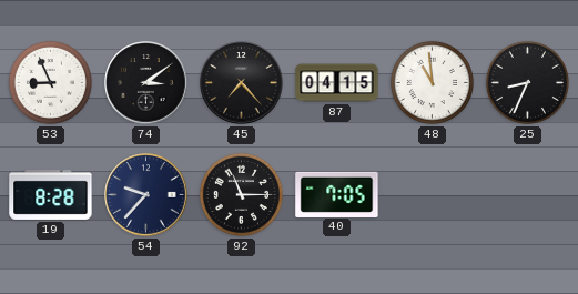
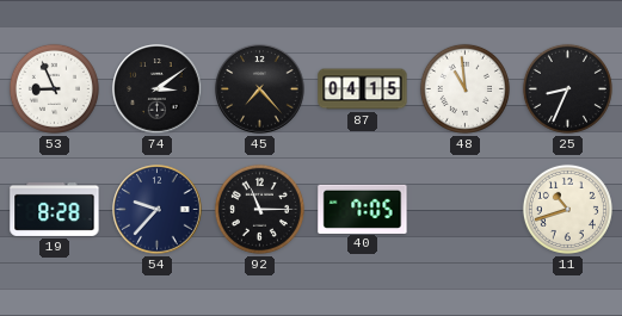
11: none -> 10:42
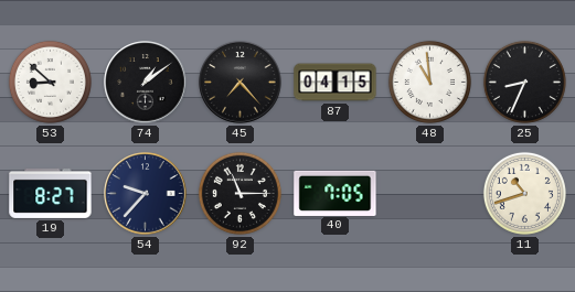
53: 8:56 -> 8:52
74: 3:09 -> 1:09
19: 8:28 -> 8:27
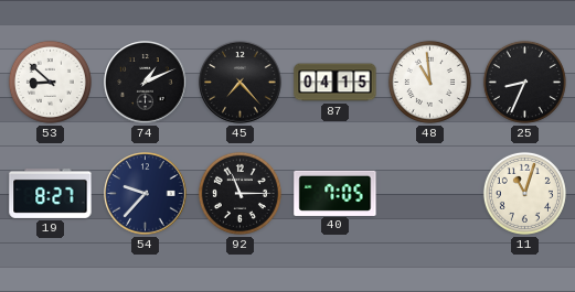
74: 1:09 -> 1:11
11: 10:42 -> 11:03
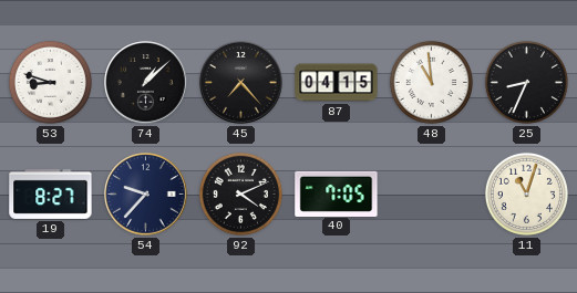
53: 8:52 -> 8:48
74: 1:11 -> 1:08
92: 11:15 -> 4:11
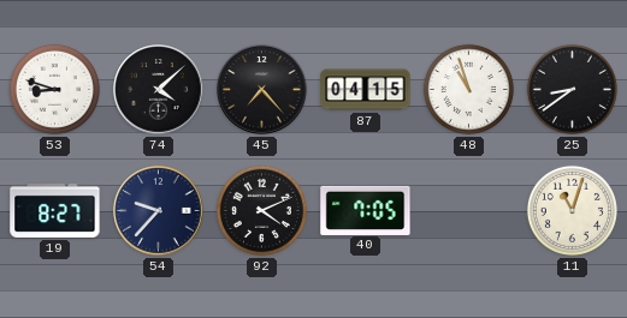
74: 1:08 -> 4:08
48: 10:59 -> 10:57
25: 8:34 -> 8:39
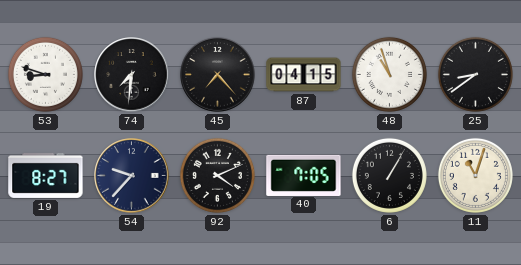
74: 4:08 -> 7:31
6: none -> 1:05
